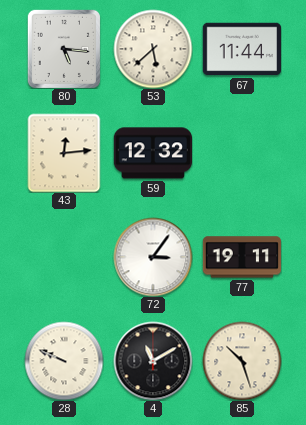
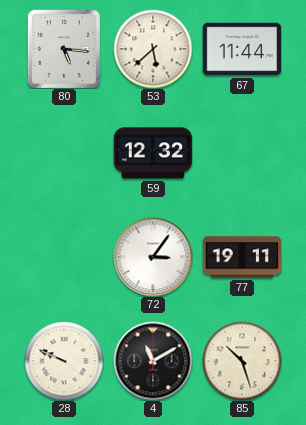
43: 12:14 -> none
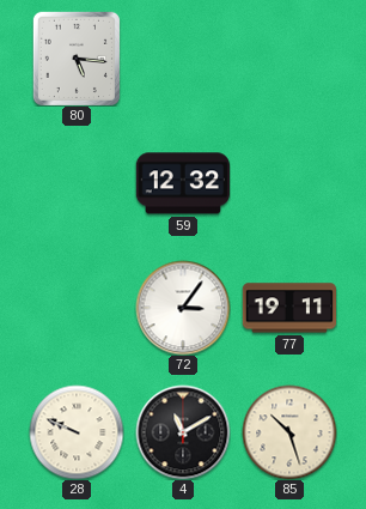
53: 5:38 -> none
67: 11:44 -> none
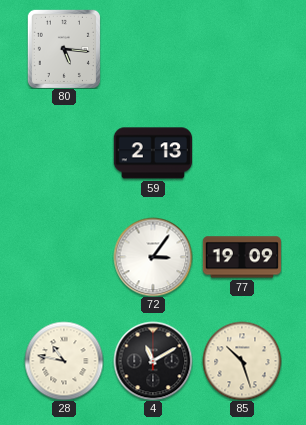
59: 12:32 -> 2:13
77: 19:11 -> 19:09
28: 9:49 -> 10:47
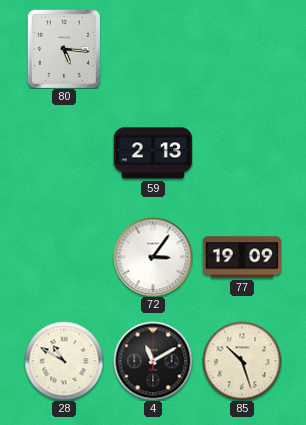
28: 10:47 -> 10:50
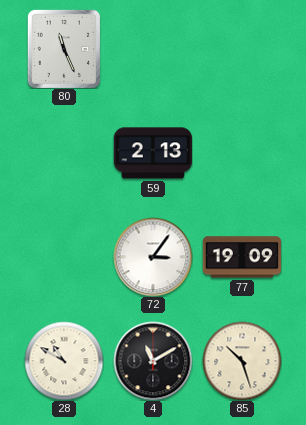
80: 5:16 -> 11:26
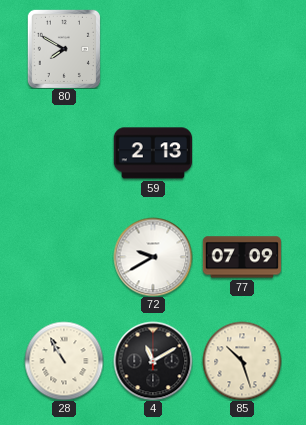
80: 11:26 -> 7:50
72: 3:06 -> 9:40
77: 19:09 -> 07:09
28: 10:50 -> 10:55
